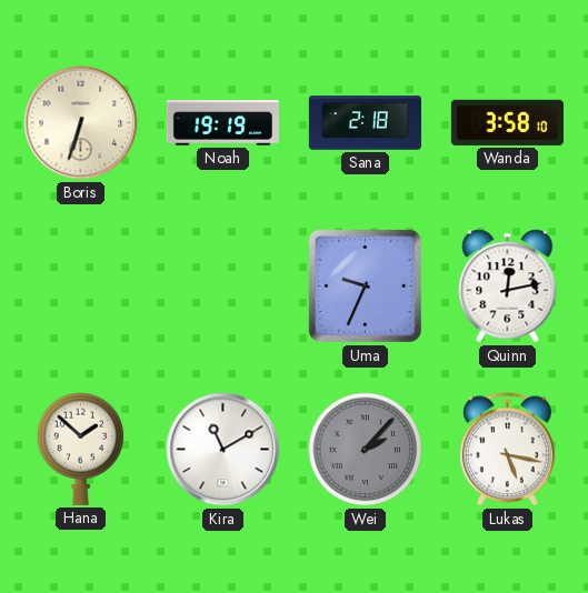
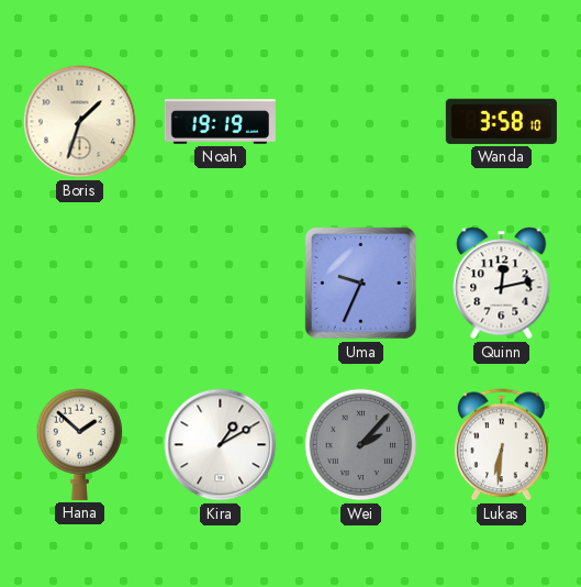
Boris: 6:33 -> 1:33
Sana: 2:18 -> none
Kira: 11:10 -> 1:10
Lukas: 5:17 -> 6:31
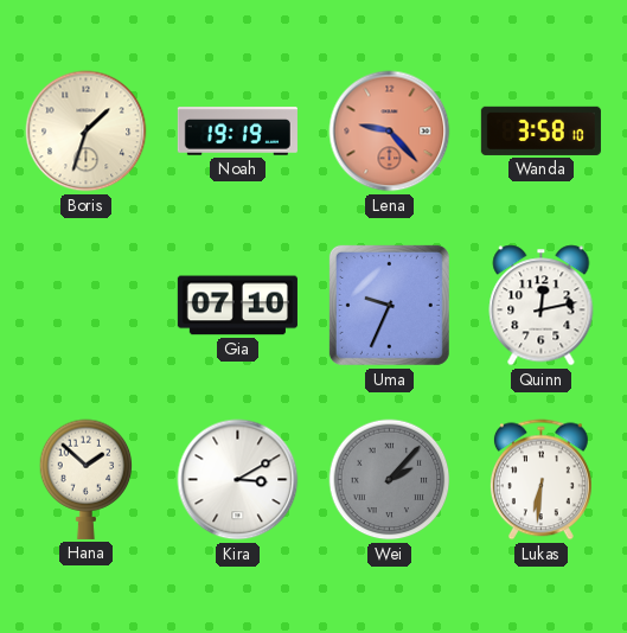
Lena: none -> 9:23
Gia: none -> 07:10
Kira: 1:10 -> 3:10
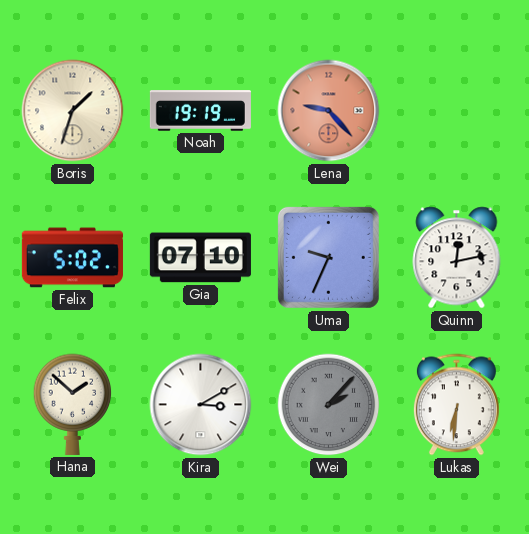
Wanda: 3:58 -> none
Felix: none -> 5:02
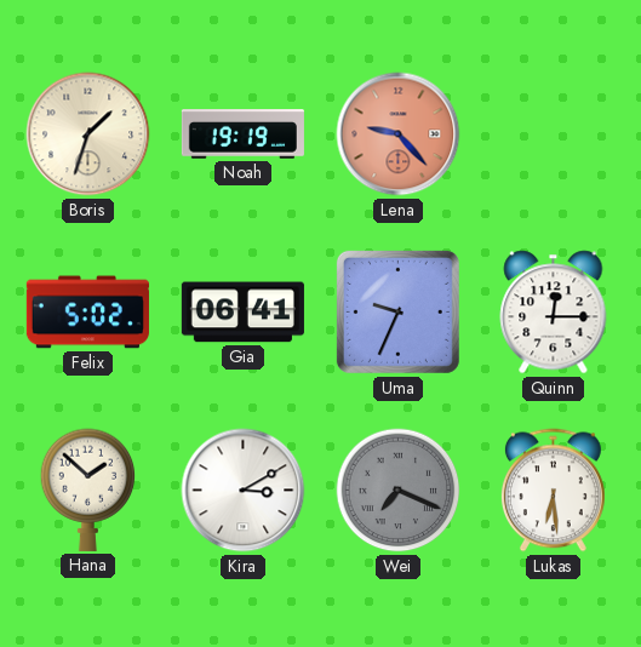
Gia: 07:10 -> 06:41
Quinn: 12:13 -> 12:15
Wei: 2:07 -> 7:19
Lukas: 6:31 -> 6:29
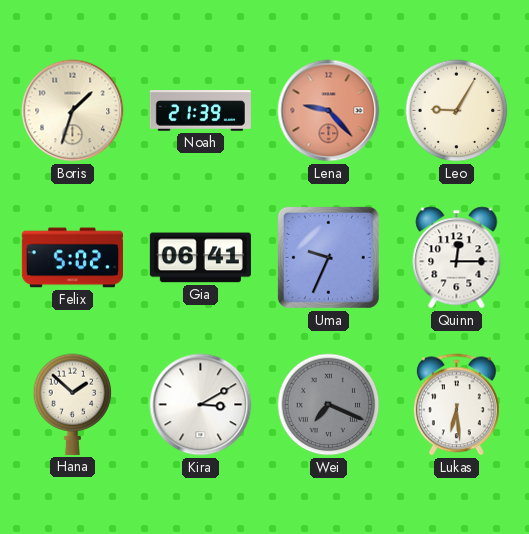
Noah: 19:19 -> 21:39
Leo: none -> 9:05
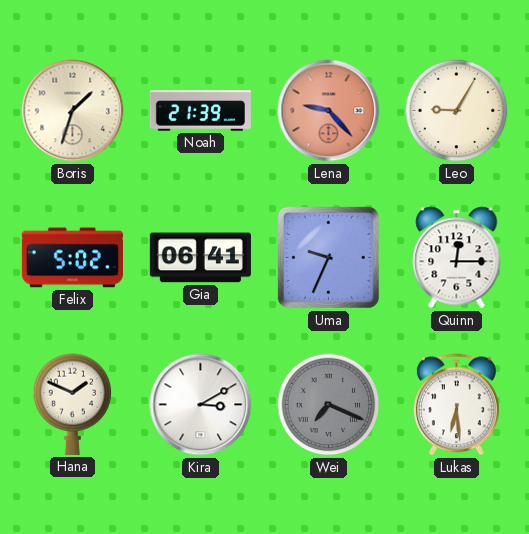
Hana: 1:52 -> 1:49
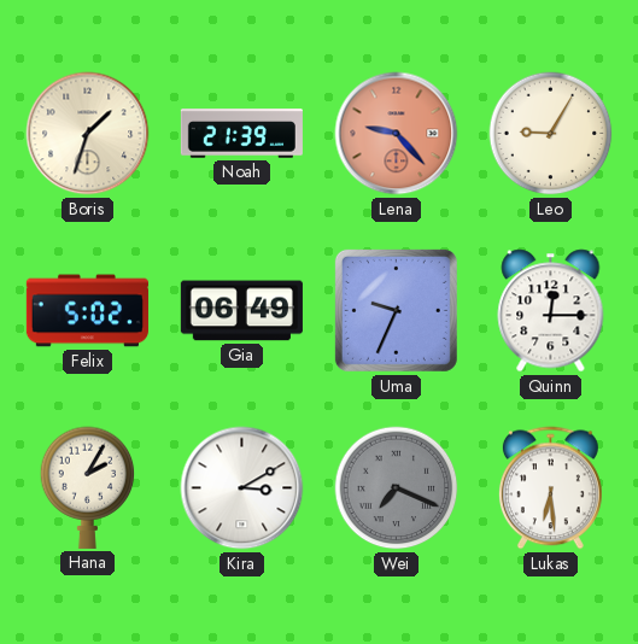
Gia: 06:41 -> 06:49
Hana: 1:49 -> 2:05
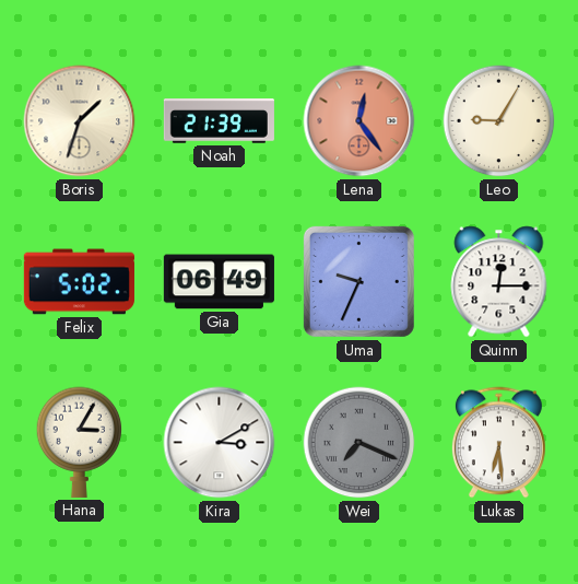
Lena: 9:23 -> 12:24
Hana: 2:05 -> 3:05
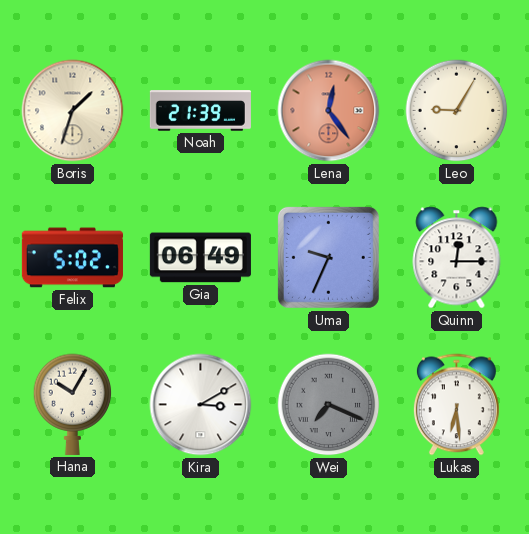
Hana: 3:05 -> 10:05
